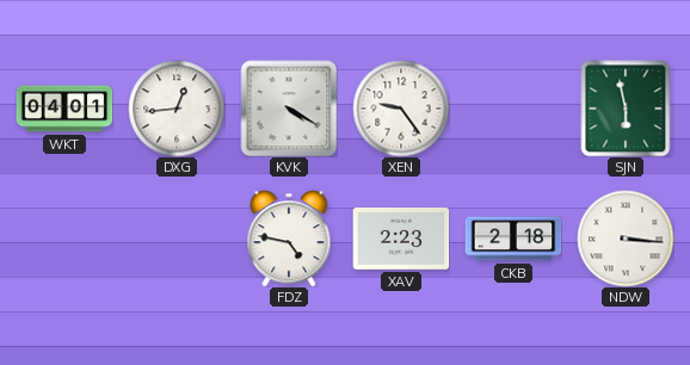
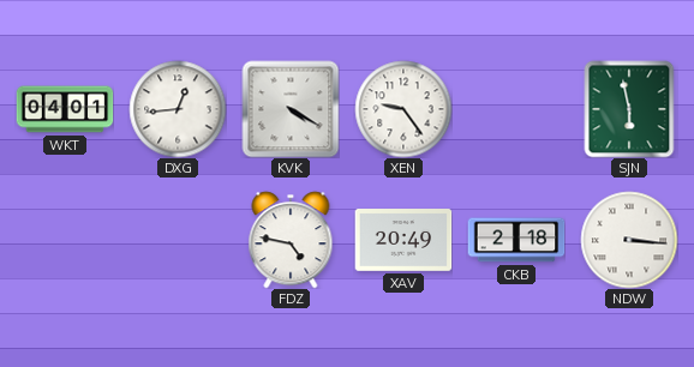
XAV: 2:23 -> 20:49
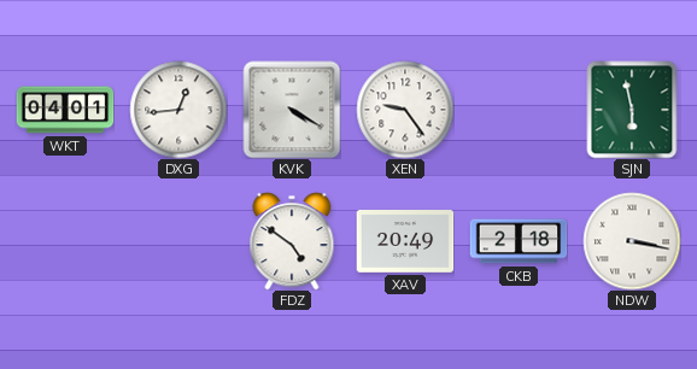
FDZ: 4:47 -> 4:51
NDW: 3:16 -> 3:17
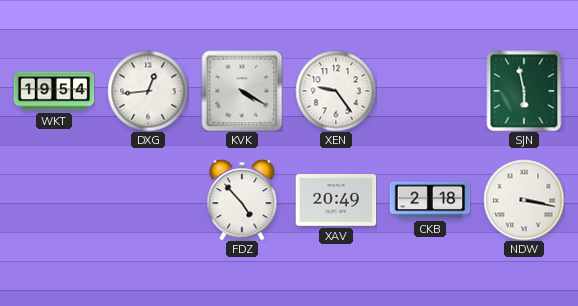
WKT: 04:01 -> 19:54
FDZ: 4:51 -> 4:53
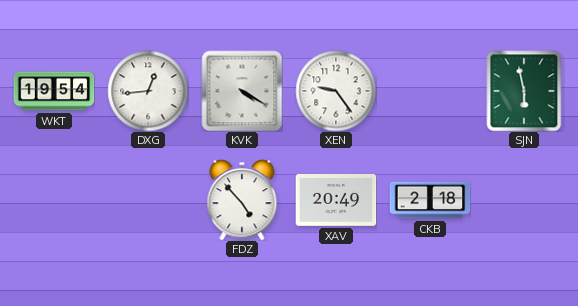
NDW: 3:17 -> none
